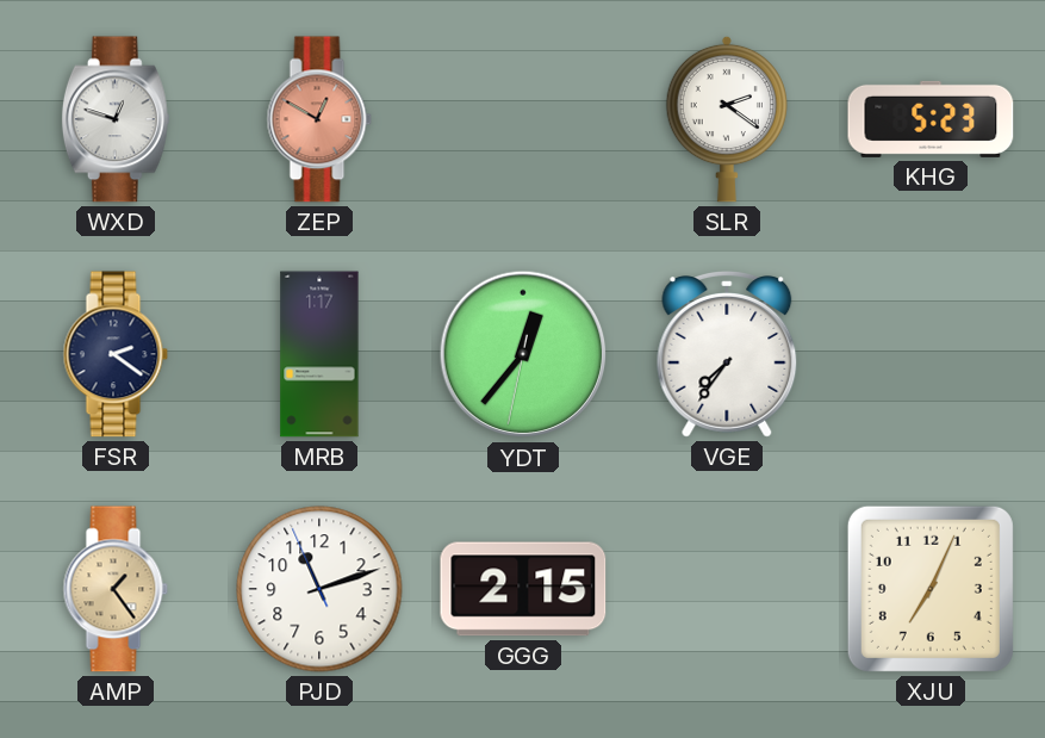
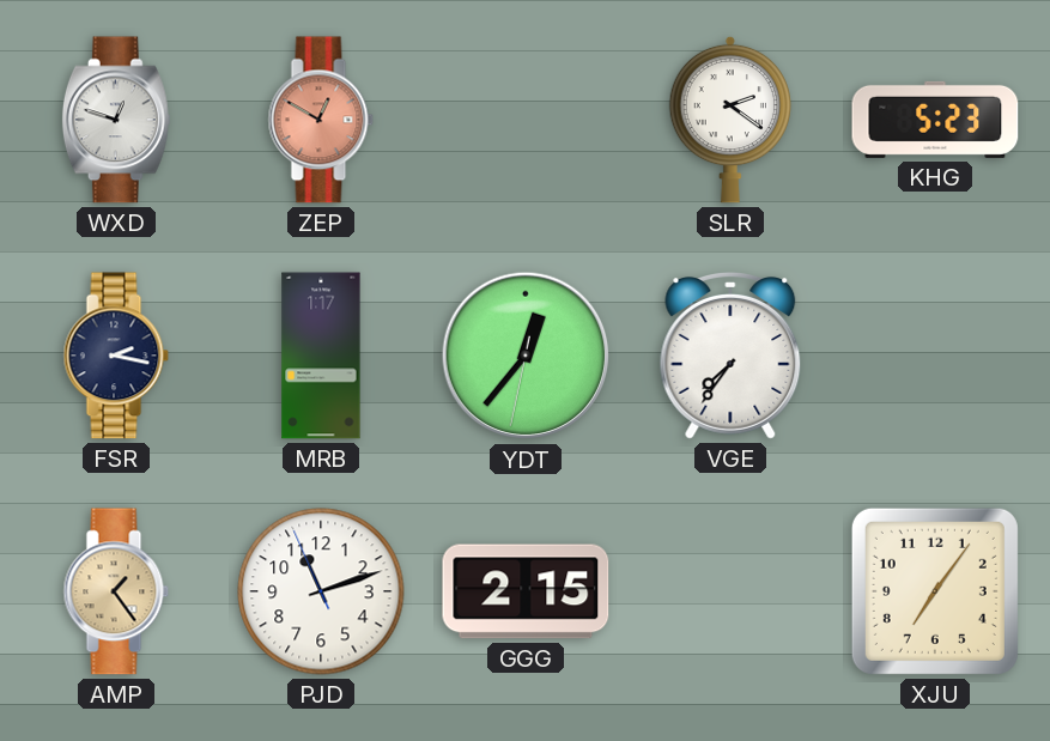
FSR: 2:21 -> 2:17
XJU: 7:04 -> 7:06
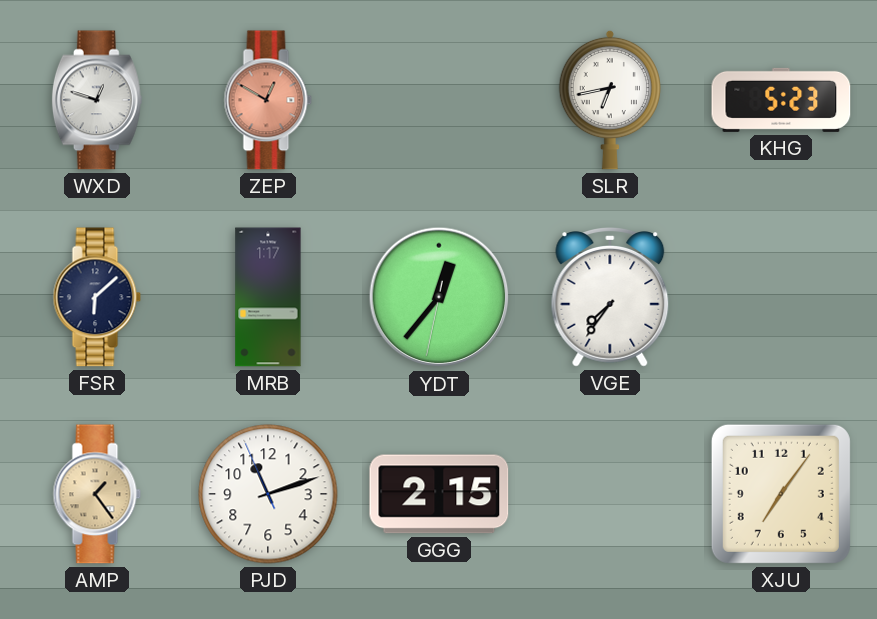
SLR: 2:21 -> 6:43
FSR: 2:17 -> 6:08
